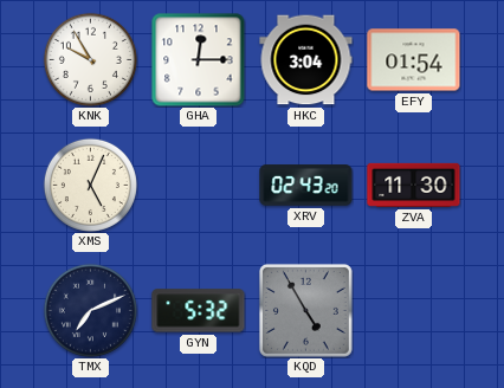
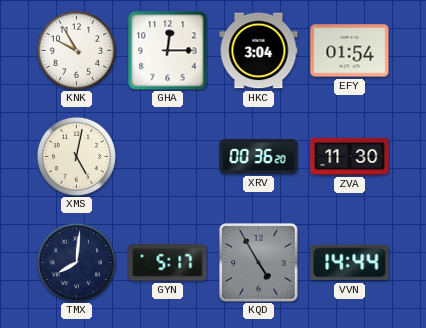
XMS: 5:04 -> 5:02
XRV: 02:43 -> 00:36
TMX: 7:11 -> 8:01
GYN: 5:32 -> 5:17
VVN: none -> 14:44
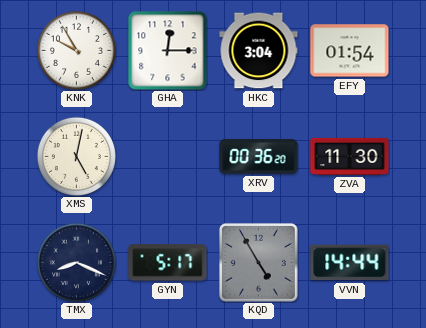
TMX: 8:01 -> 8:19
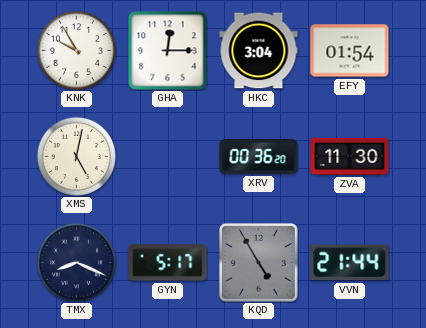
VVN: 14:44 -> 21:44
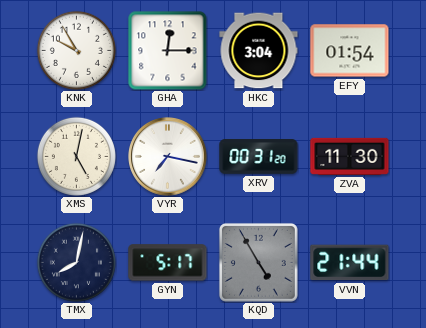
VYR: none -> 7:17
XRV: 00:36 -> 00:31
TMX: 8:19 -> 8:02
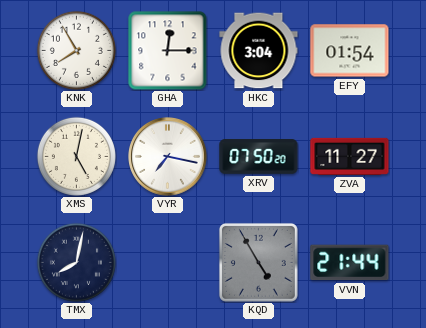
KNK: 9:55 -> 7:55
XRV: 00:31 -> 07:50
ZVA: 11:30 -> 11:27
GYN: 5:17 -> none
